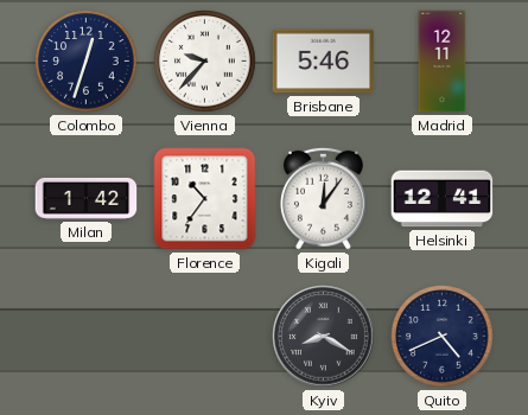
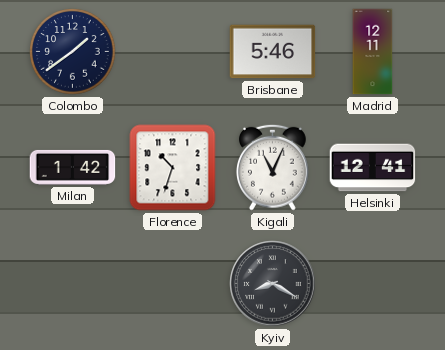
Colombo: 12:33 -> 1:39
Vienna: 9:37 -> none
Florence: 10:36 -> 10:33
Kigali: 12:06 -> 11:04
Quito: 4:41 -> none
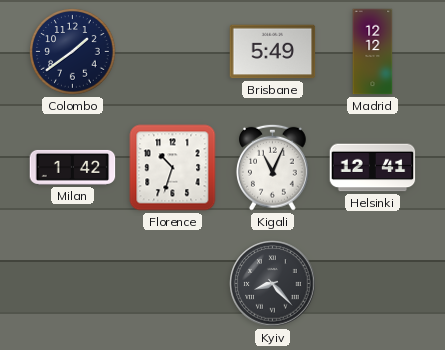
Brisbane: 5:46 -> 5:49
Madrid: 12:11 -> 12:12
Kyiv: 8:20 -> 8:23
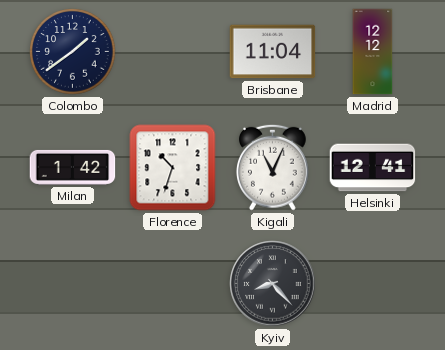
Brisbane: 5:49 -> 11:04
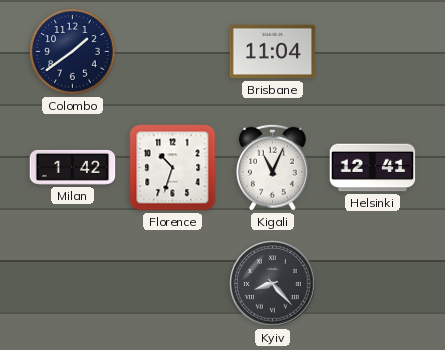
Madrid: 12:12 -> none
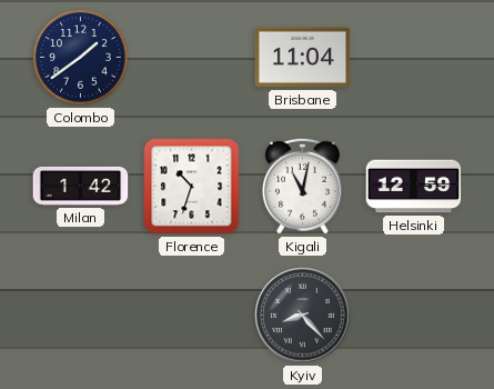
Kigali: 11:04 -> 11:02
Helsinki: 12:41 -> 12:59
